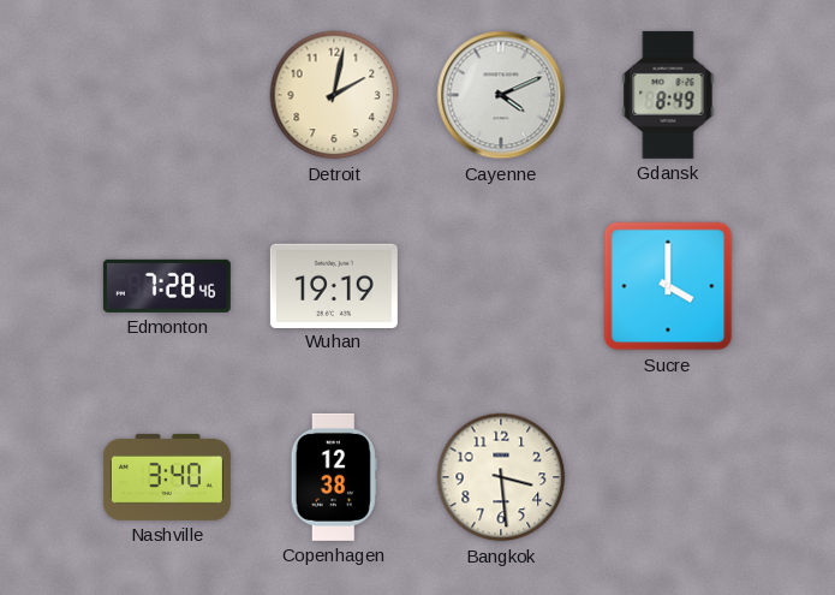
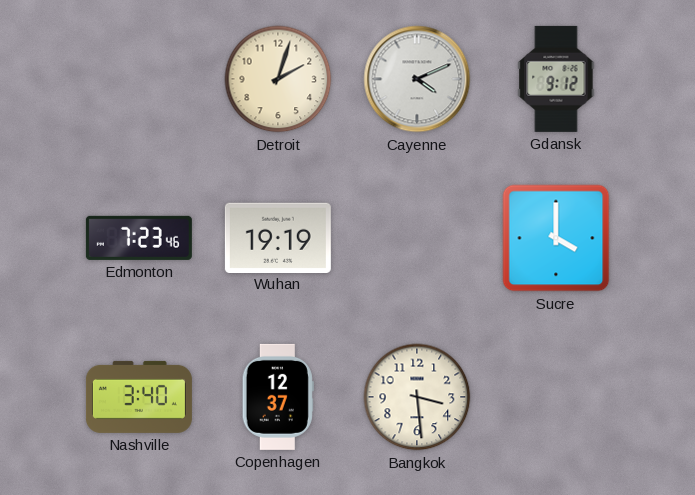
Detroit: 2:02 -> 2:03
Gdansk: 8:49 -> 9:12
Edmonton: 7:28 -> 7:23
Copenhagen: 12:38 -> 12:37
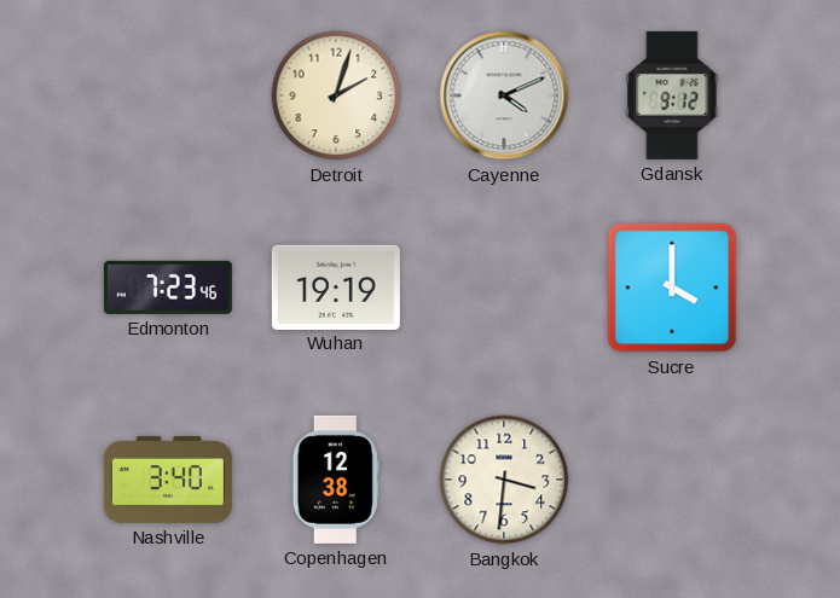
Copenhagen: 12:37 -> 12:38
Bangkok: 3:29 -> 3:31
